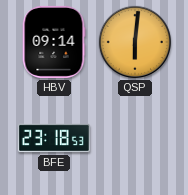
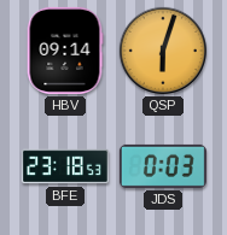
QSP: 6:01 -> 6:03
JDS: none -> 0:03
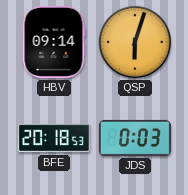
BFE: 23:18 -> 20:18
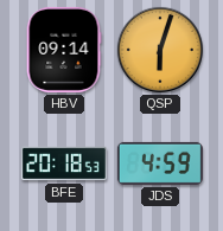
JDS: 0:03 -> 4:59
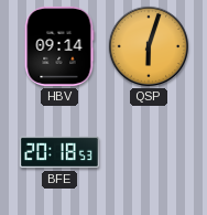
JDS: 4:59 -> none
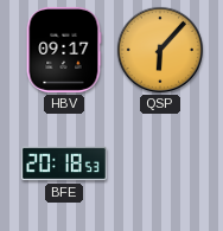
HBV: 09:14 -> 09:17
QSP: 6:03 -> 6:07
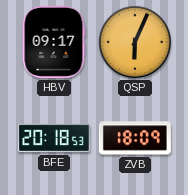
QSP: 6:07 -> 6:04
ZVB: none -> 18:09
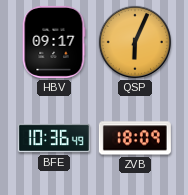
BFE: 20:18 -> 10:36
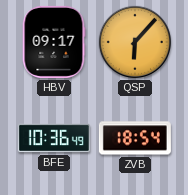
QSP: 6:04 -> 6:07
ZVB: 18:09 -> 18:54
